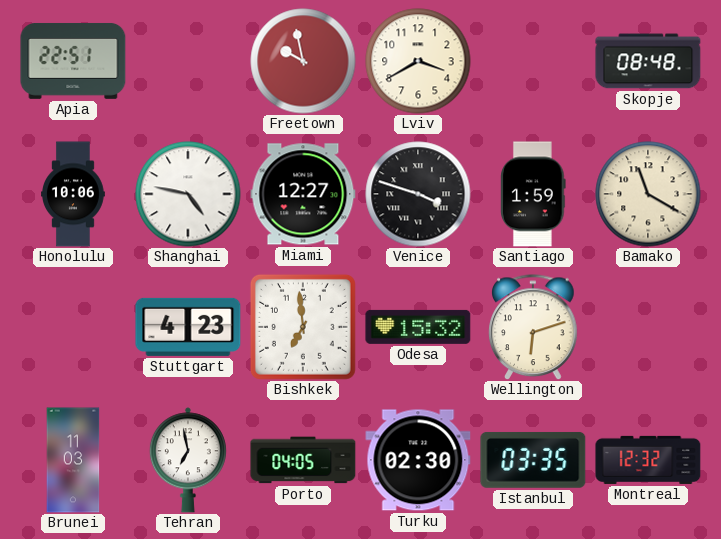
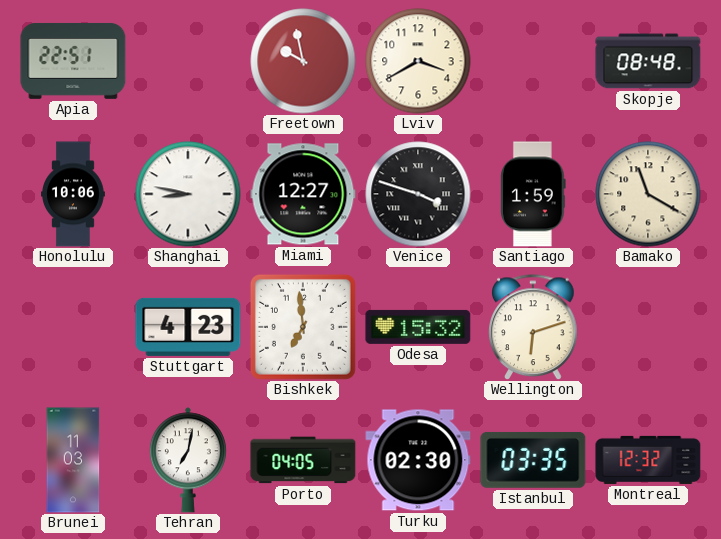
Shanghai: 4:47 -> 8:47
Tehran: 6:58 -> 7:02
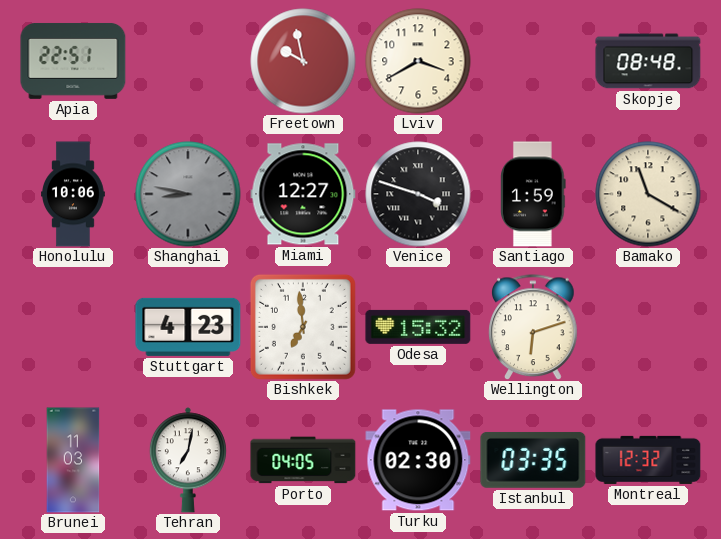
Shanghai dial: white -> grey
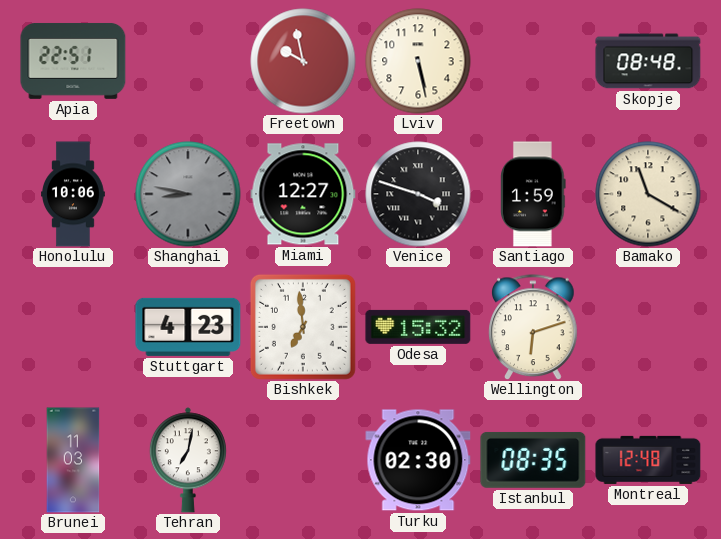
Lviv: 3:40 -> 5:28
Porto: 04:05 -> none
Istanbul: 03:35 -> 08:35
Montreal: 12:32 -> 12:48
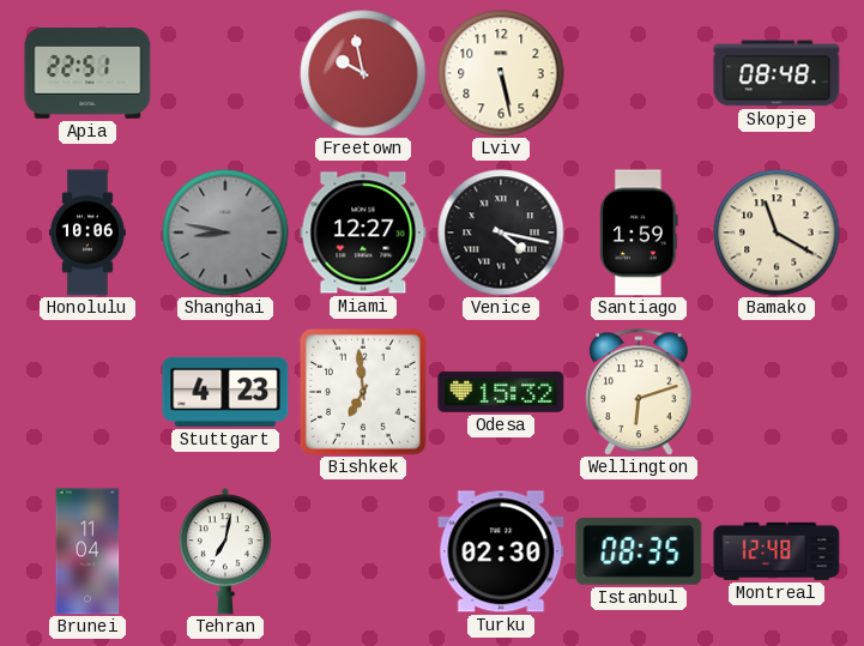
Venice: 3:48 -> 4:17
Brunei: 11:03 -> 11:04
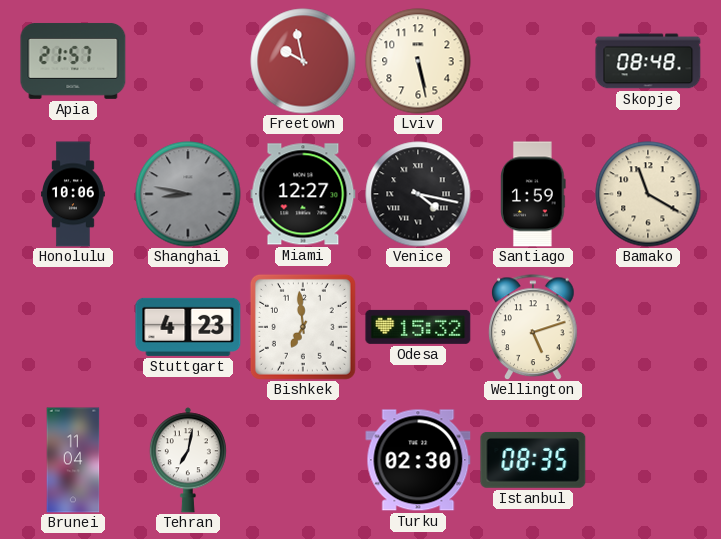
Apia: 22:51 -> 21:57
Wellington: 6:12 -> 5:12
Montreal: 12:48 -> none
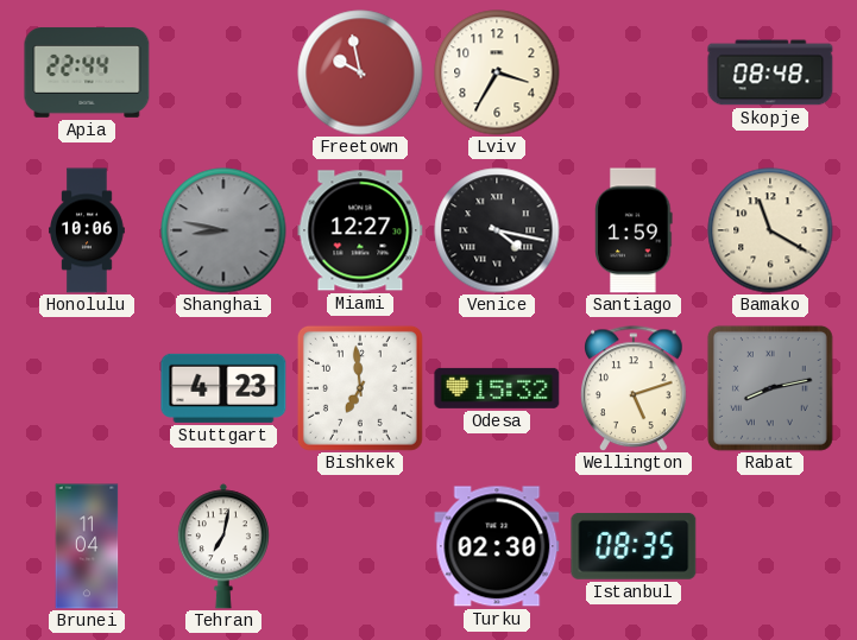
Apia: 21:57 -> 22:44
Lviv: 5:28 -> 3:35
Rabat: none -> 8:13
